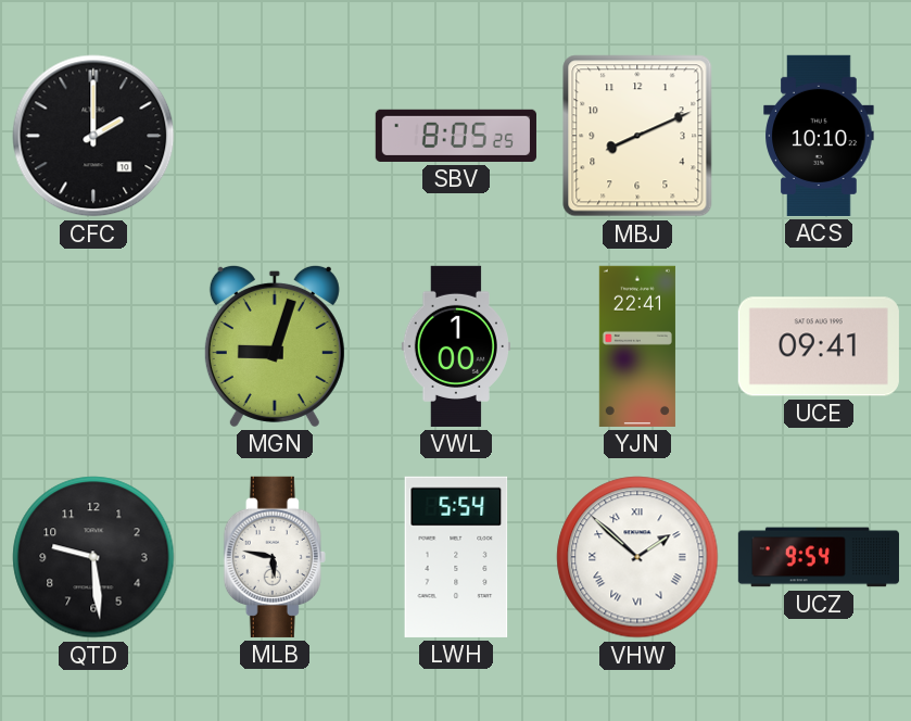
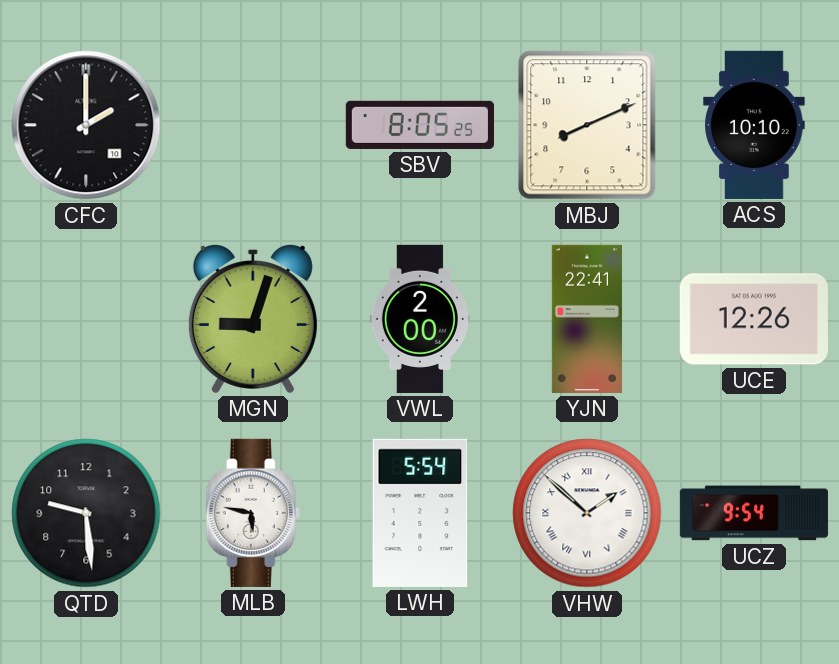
VWL: 1:00 -> 2:00
UCE: 09:41 -> 12:26
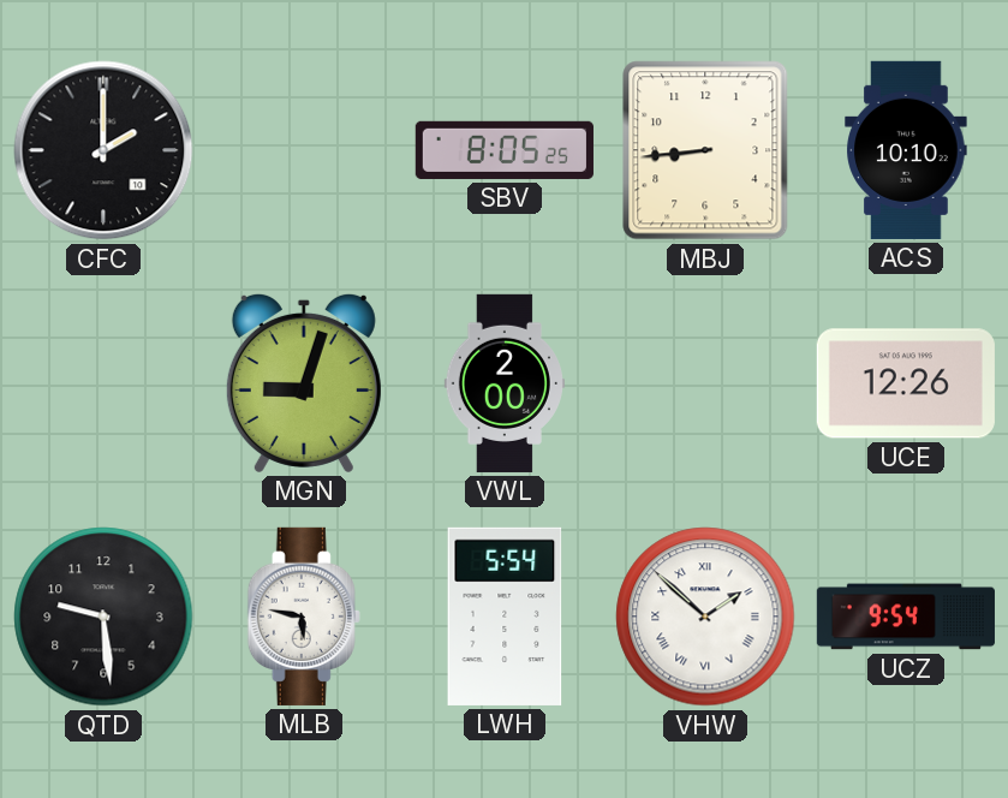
MBJ: 8:11 -> 8:44
YJN: 22:41 -> none
